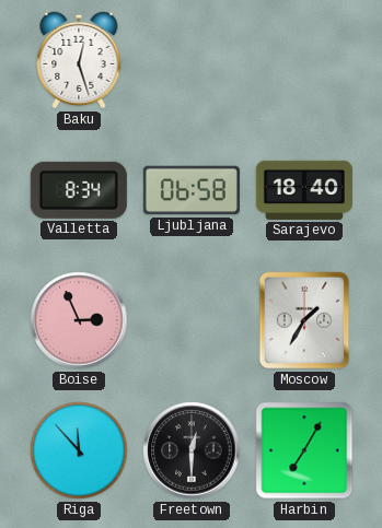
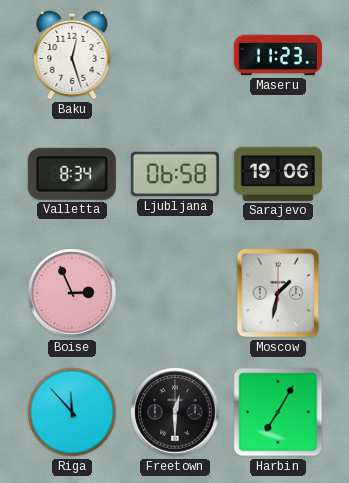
Maseru: none -> 11:23
Sarajevo: 18:40 -> 19:06
Moscow: 1:35 -> 1:32
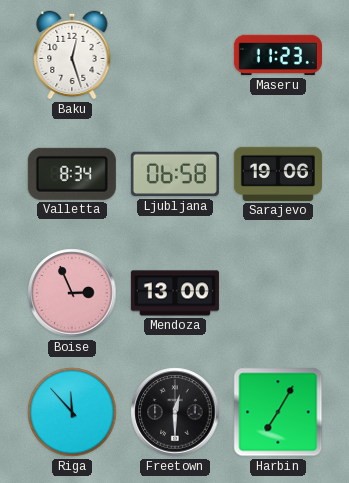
Mendoza: none -> 13:00
Moscow: 1:32 -> none
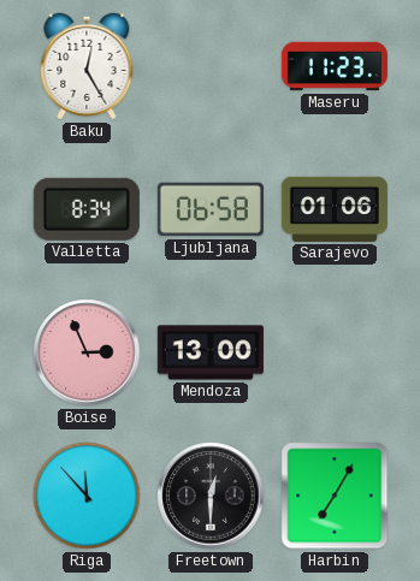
Baku: 12:27 -> 12:25
Sarajevo: 19:06 -> 01:06
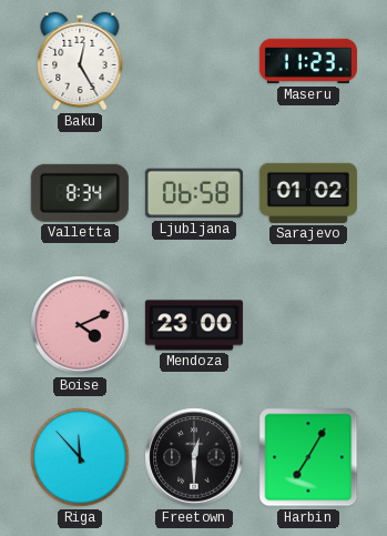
Sarajevo: 01:06 -> 01:02
Boise: 2:56 -> 4:11
Mendoza: 13:00 -> 23:00
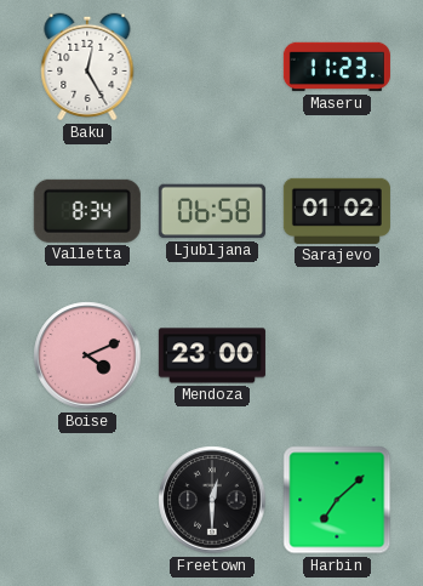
Riga: 11:53 -> none
Harbin: 7:05 -> 7:08
